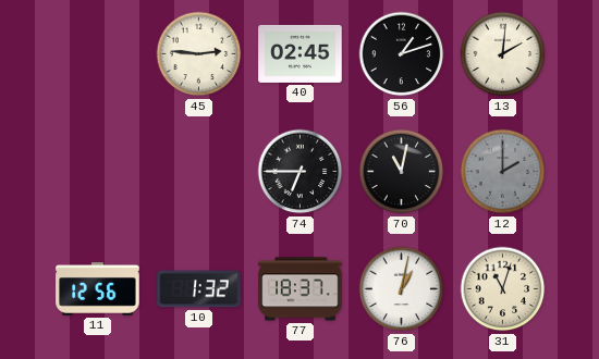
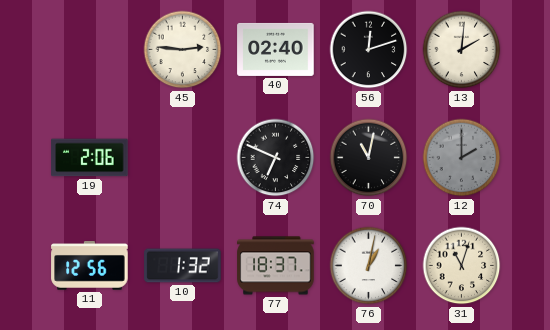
40: 02:45 -> 02:40
56: 1:12 -> 12:12
19: none -> 2:06
74: 6:45 -> 6:49
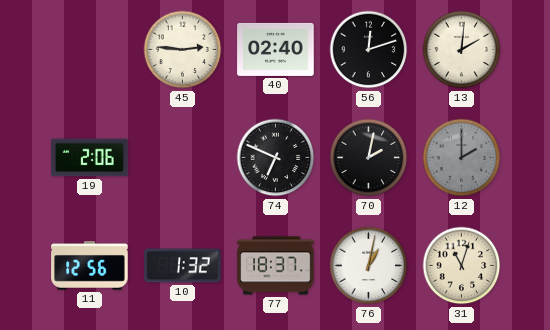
70: 11:02 -> 2:02
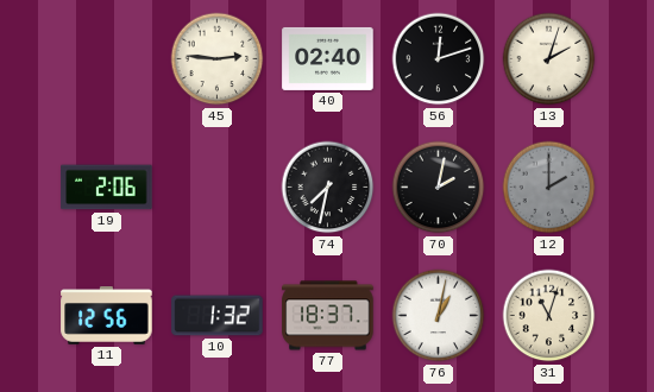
13: 2:01 -> 2:03
74: 6:49 -> 7:32
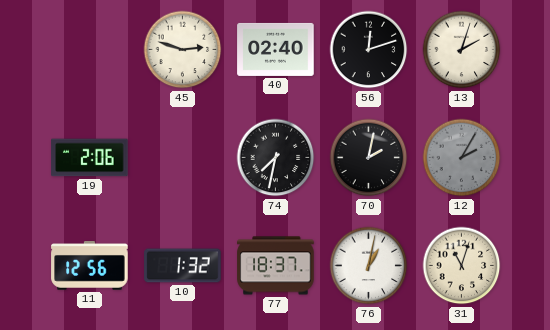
45: 2:46 -> 2:48
12: 2:00 -> 2:05
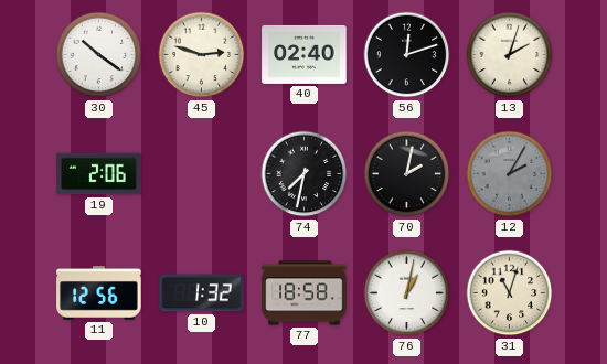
30: none -> 10:21
77: 18:37 -> 18:58
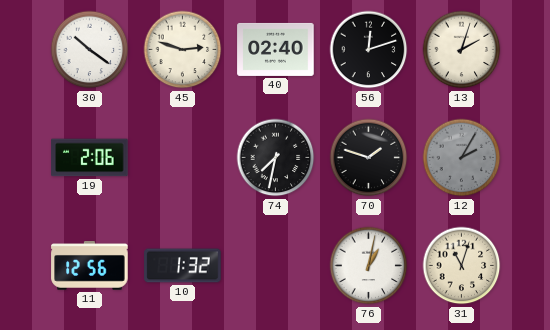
70: 2:02 -> 1:48
77: 18:58 -> none
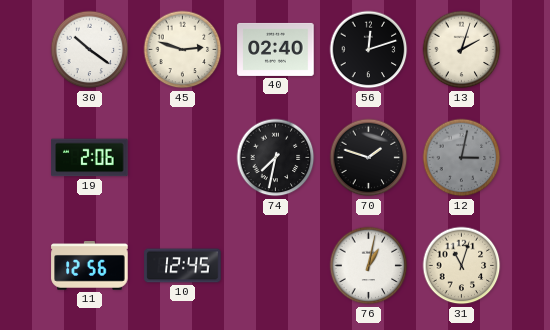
12: 2:05 -> 3:02
10: 1:32 -> 12:45
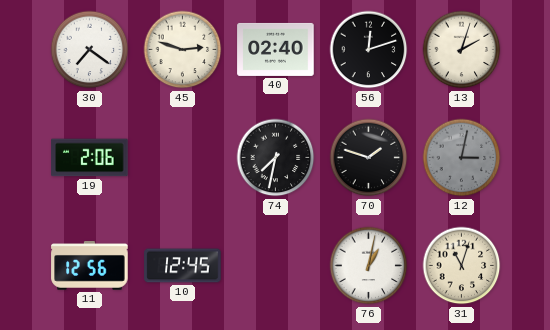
30: 10:21 -> 7:21
